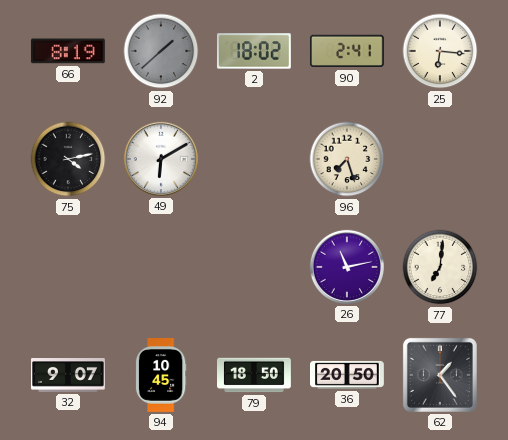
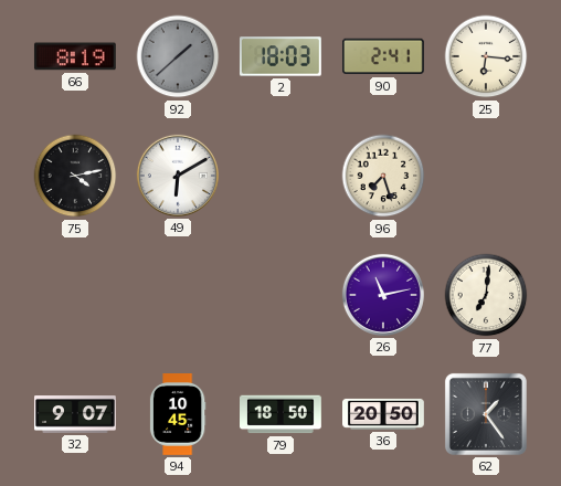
2: 18:02 -> 18:03
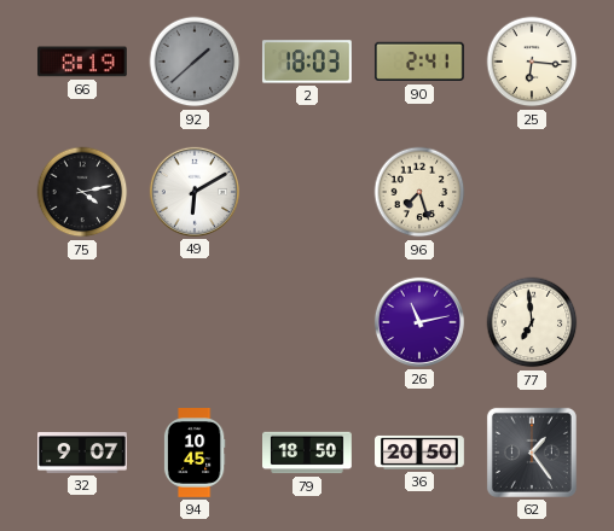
77: 7:01 -> 6:59
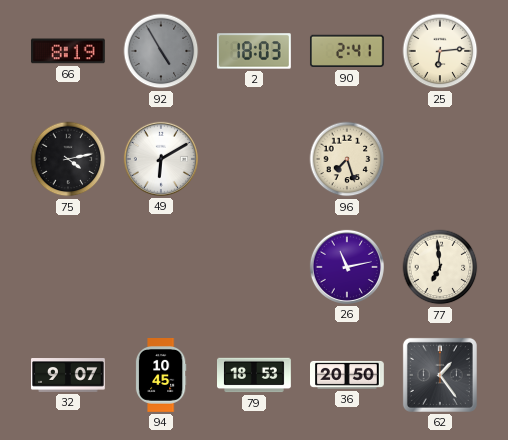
92: 1:38 -> 4:55
25: 6:16 -> 6:14
79: 18:50 -> 18:53
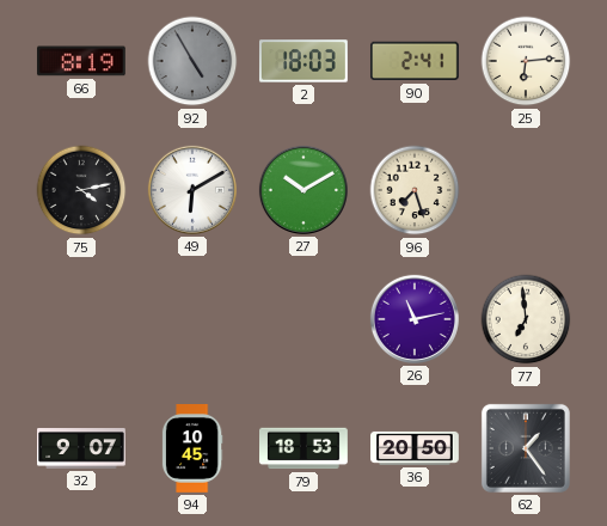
27: none -> 10:10
